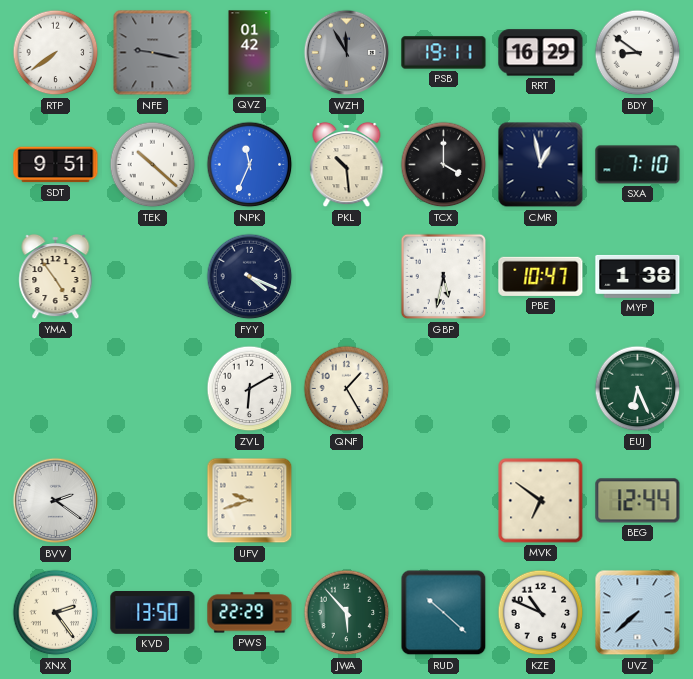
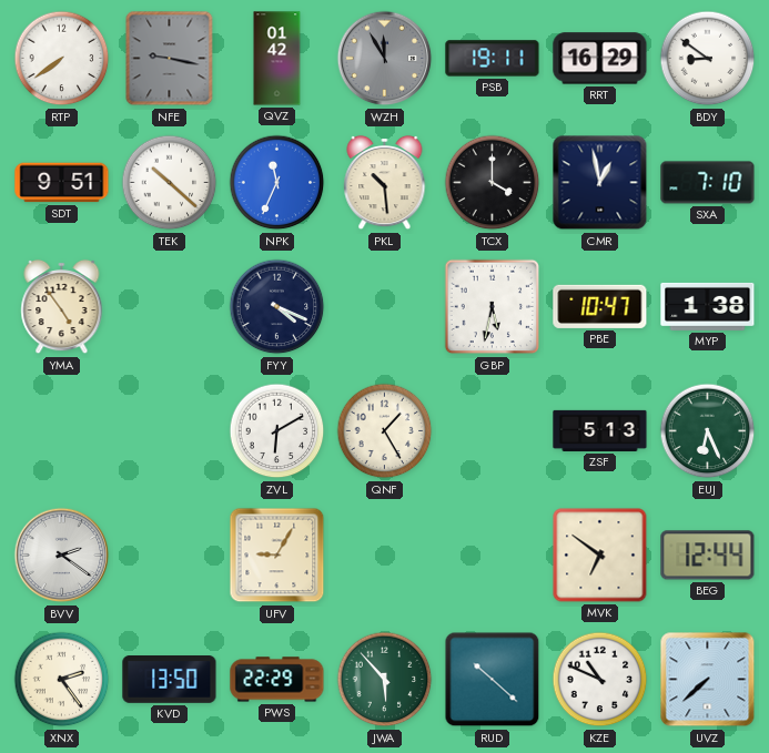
ZSF: none -> 5:13
UFV: 9:42 -> 9:05
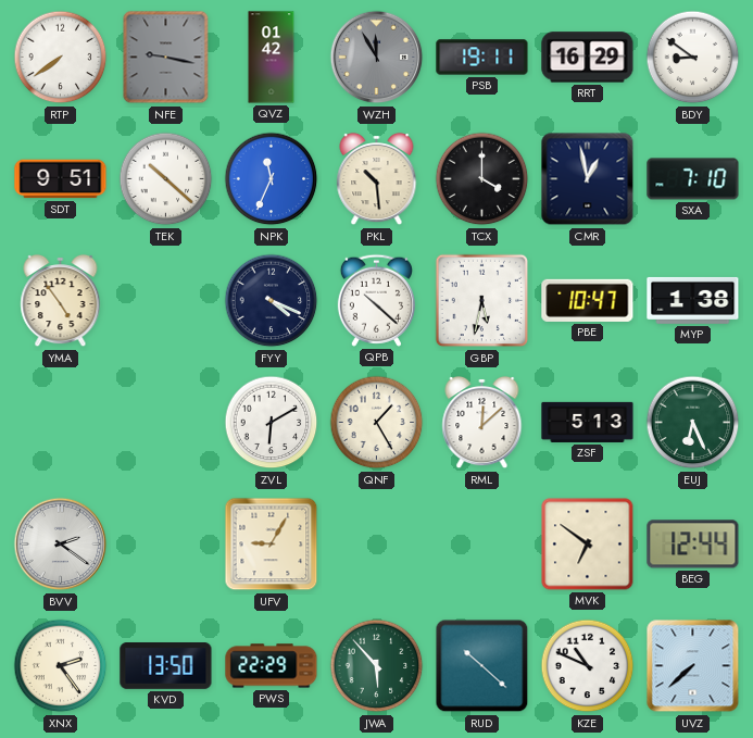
QPB: none -> 10:22
RML: none -> 12:08
